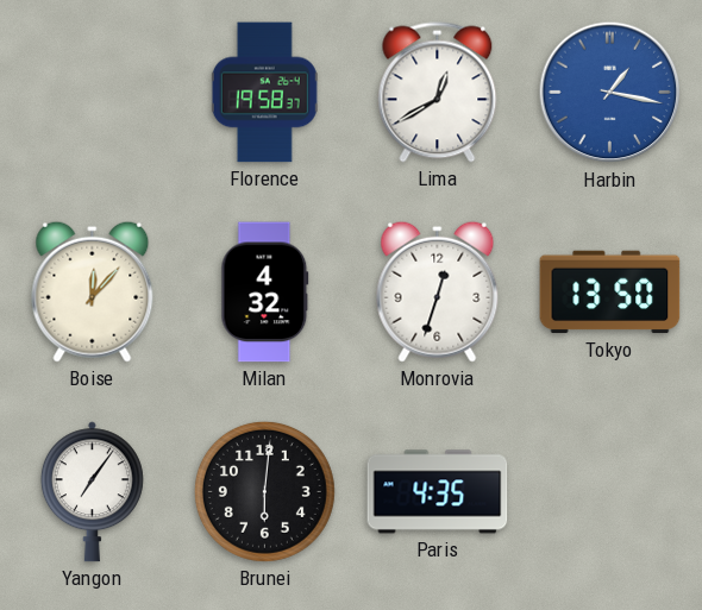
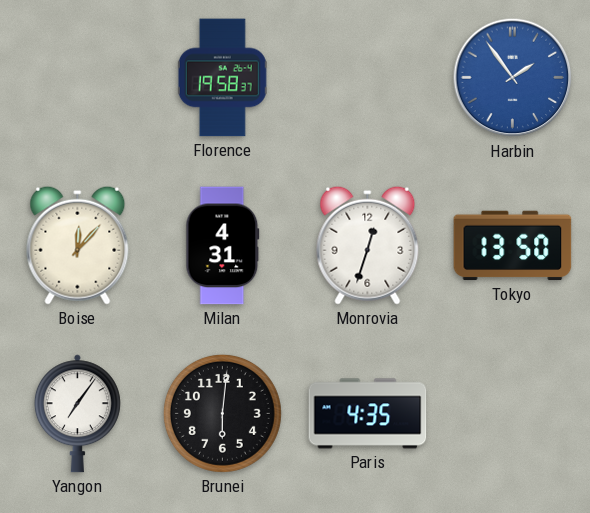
Lima: 12:40 -> none
Harbin: 1:17 -> 1:54
Milan: 4:32 -> 4:31
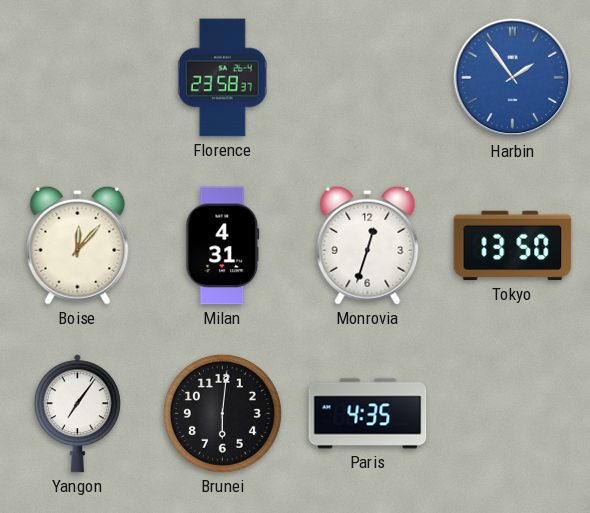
Florence: 19:58 -> 23:58
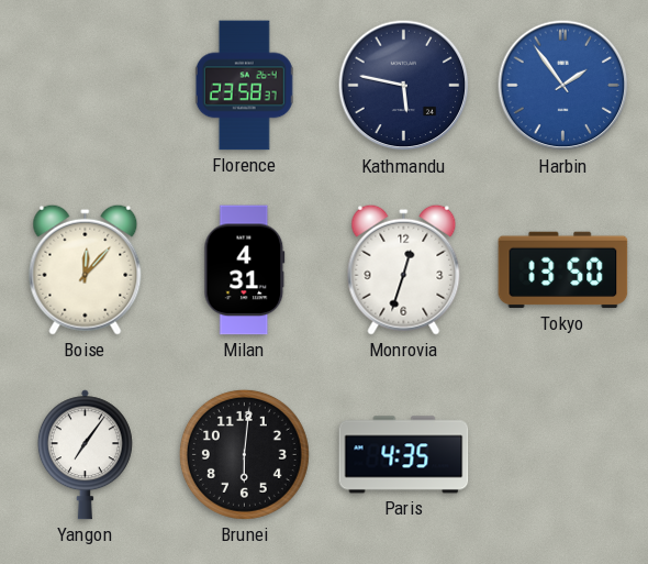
Kathmandu: none -> 5:47
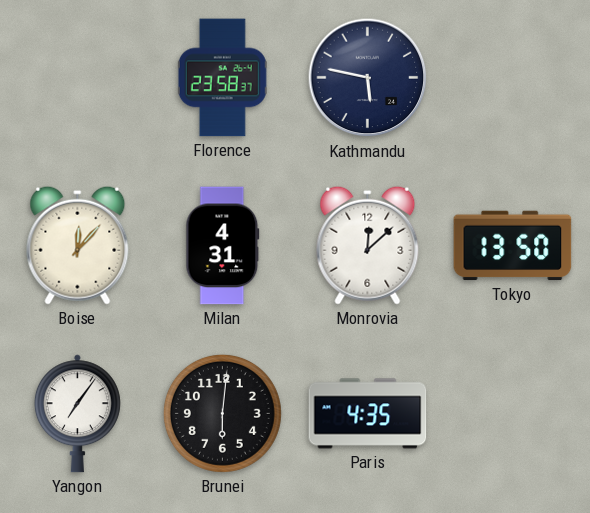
Harbin: 1:54 -> none
Monrovia: 12:33 -> 12:08
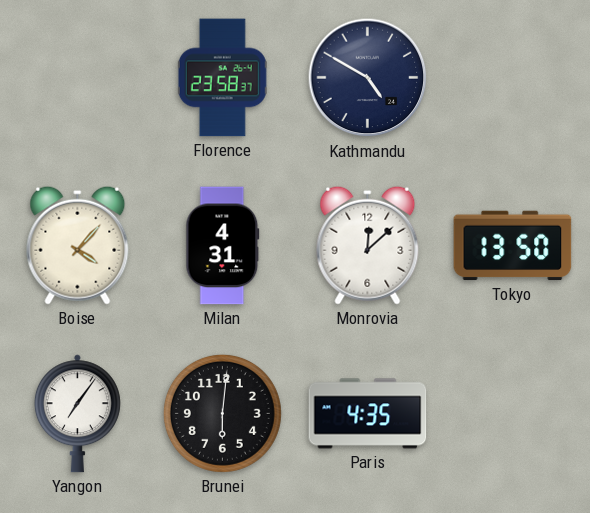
Kathmandu: 5:47 -> 4:50
Boise: 12:07 -> 4:07
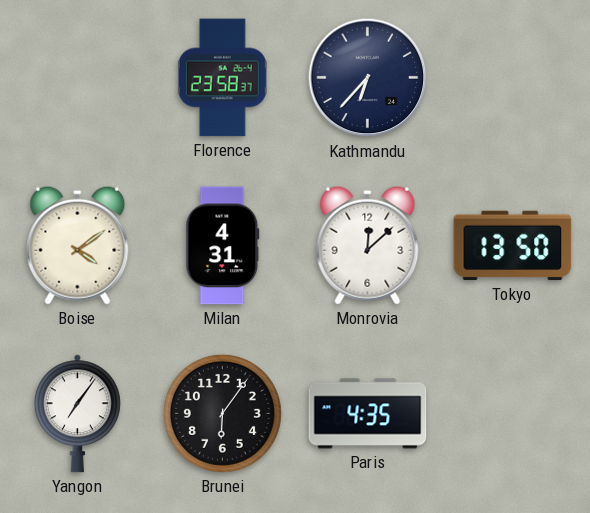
Kathmandu: 4:50 -> 6:37
Boise: 4:07 -> 4:09
Brunei: 6:01 -> 6:06
